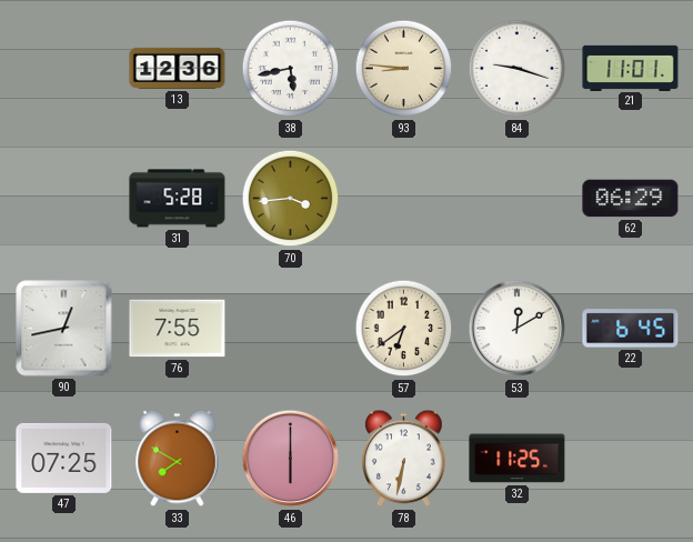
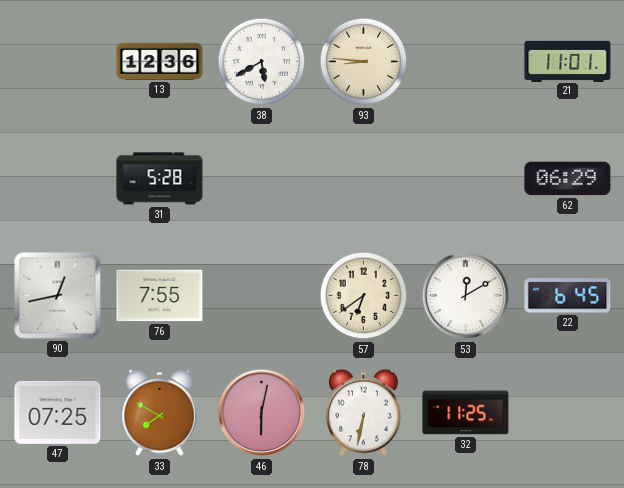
38: 5:43 -> 5:40
84: 9:18 -> none
70: 3:44 -> none
46: 6:00 -> 6:02
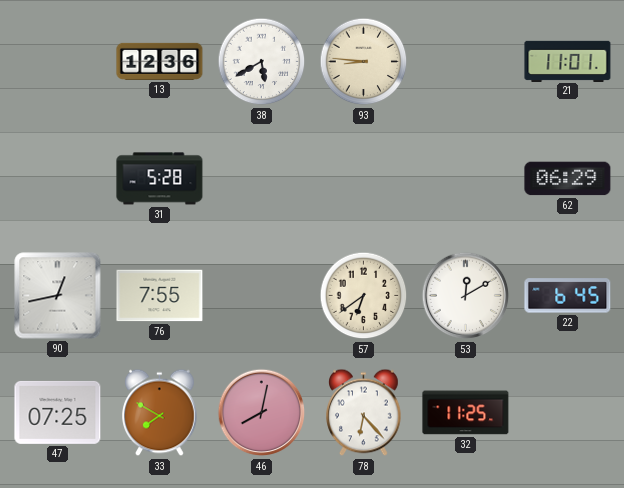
46: 6:02 -> 8:02
78: 6:32 -> 6:23
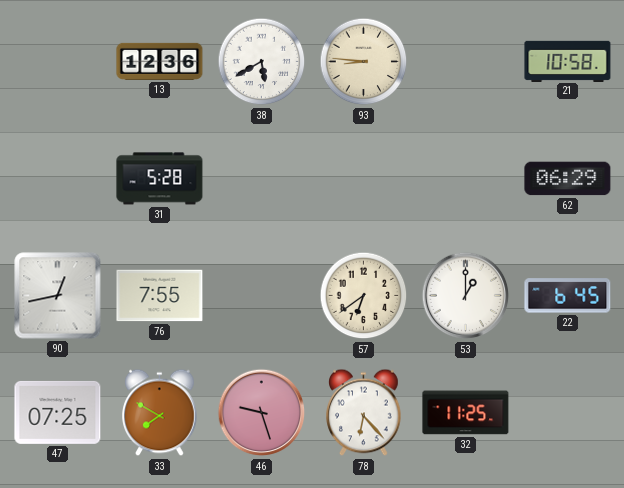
21: 11:01 -> 10:58
53: 12:10 -> 1:00
46: 8:02 -> 9:27
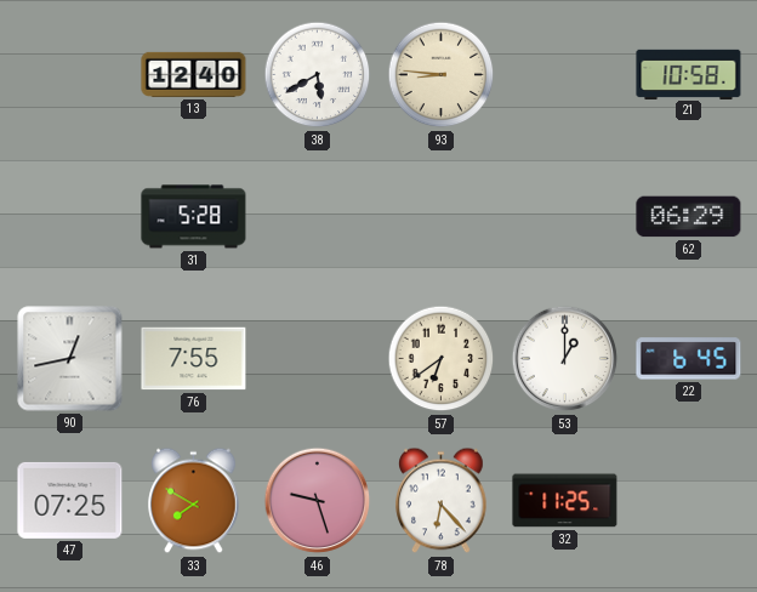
13: 12:36 -> 12:40
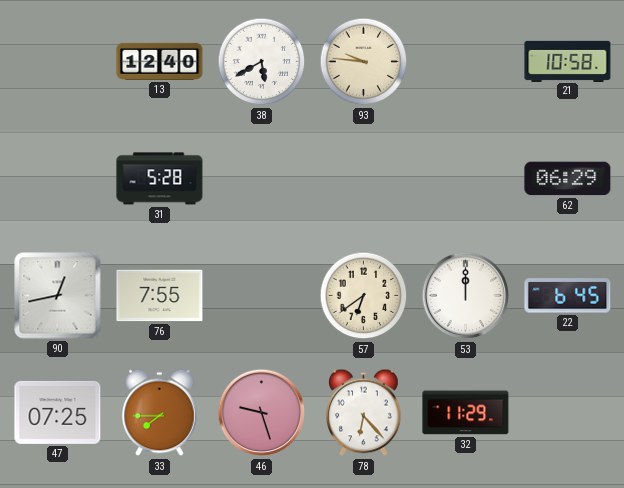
93: 8:46 -> 9:46
53: 1:00 -> 12:00
33: 7:50 -> 7:45
32: 11:25 -> 11:29
